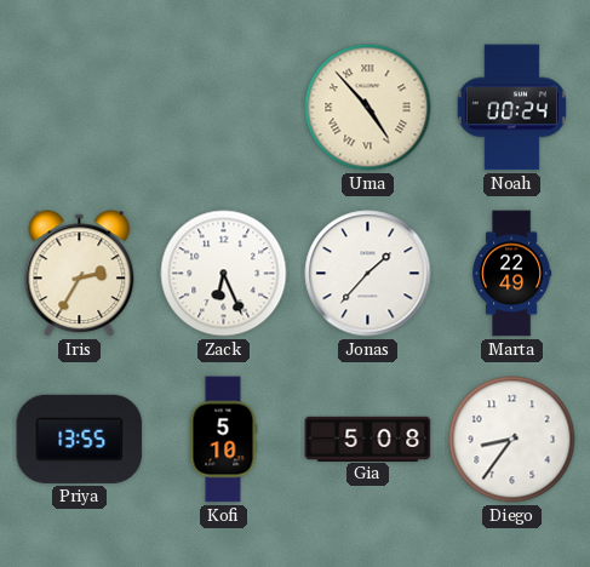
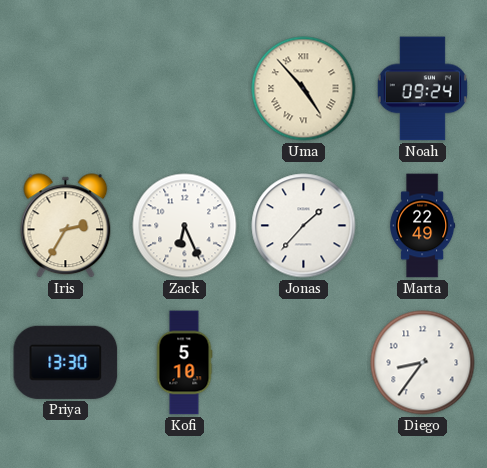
Noah: 00:24 -> 09:24
Priya: 13:55 -> 13:30
Gia: 5:08 -> none
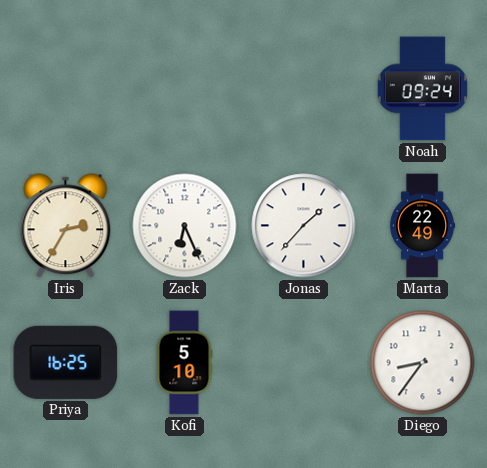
Uma: 4:53 -> none
Priya: 13:30 -> 16:25
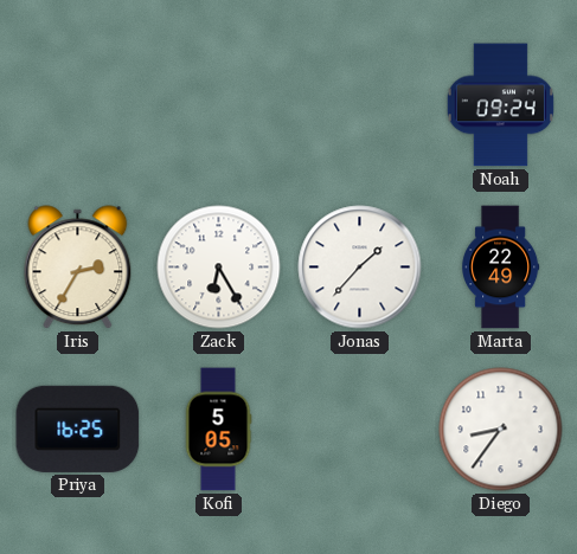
Zack: 6:26 -> 6:25
Kofi: 5:10 -> 5:05
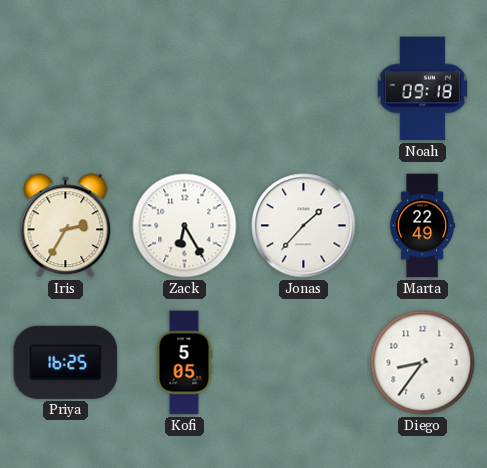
Noah: 09:24 -> 09:18
